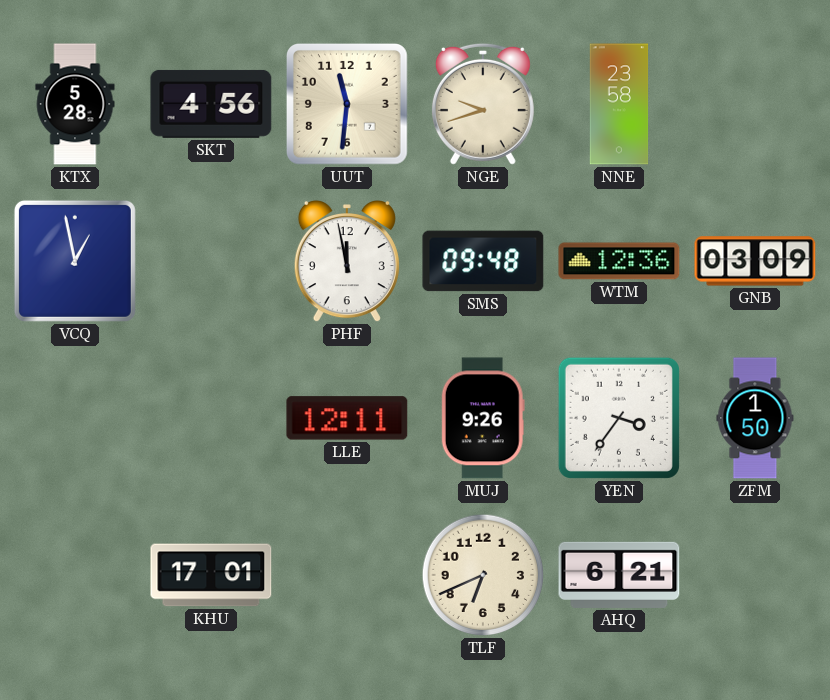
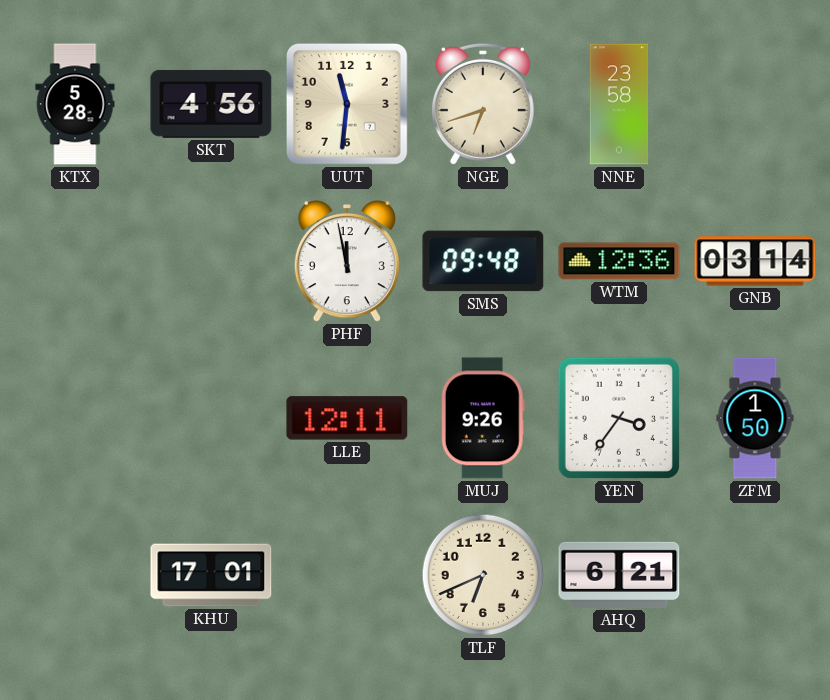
NGE: 9:42 -> 6:42
VCQ: 12:58 -> none
GNB: 03:09 -> 03:14
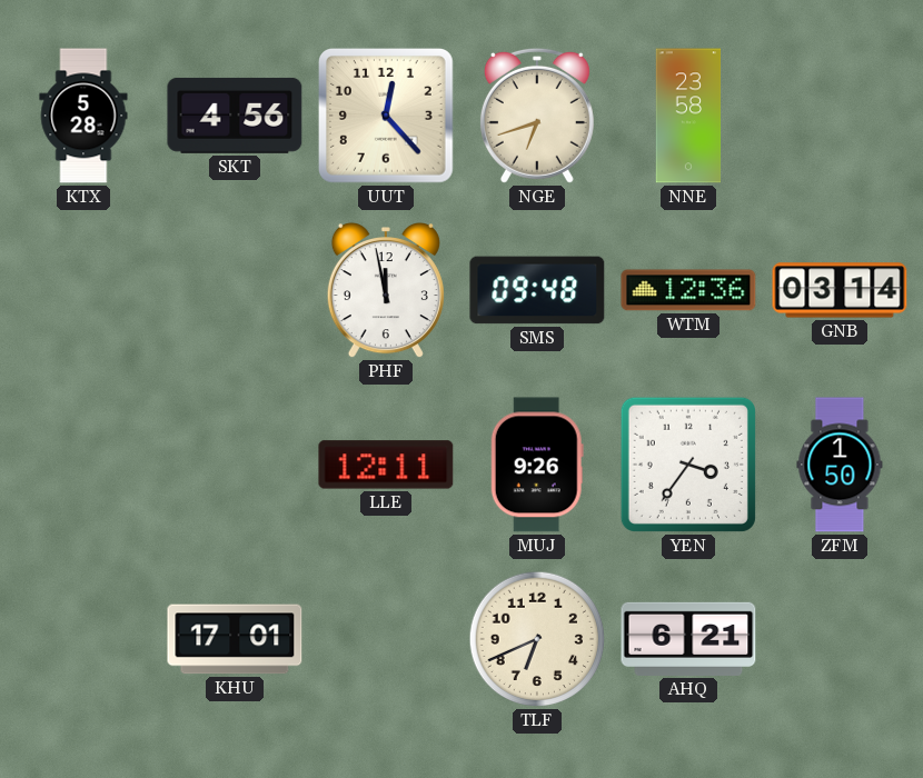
UUT: 11:31 -> 12:23
